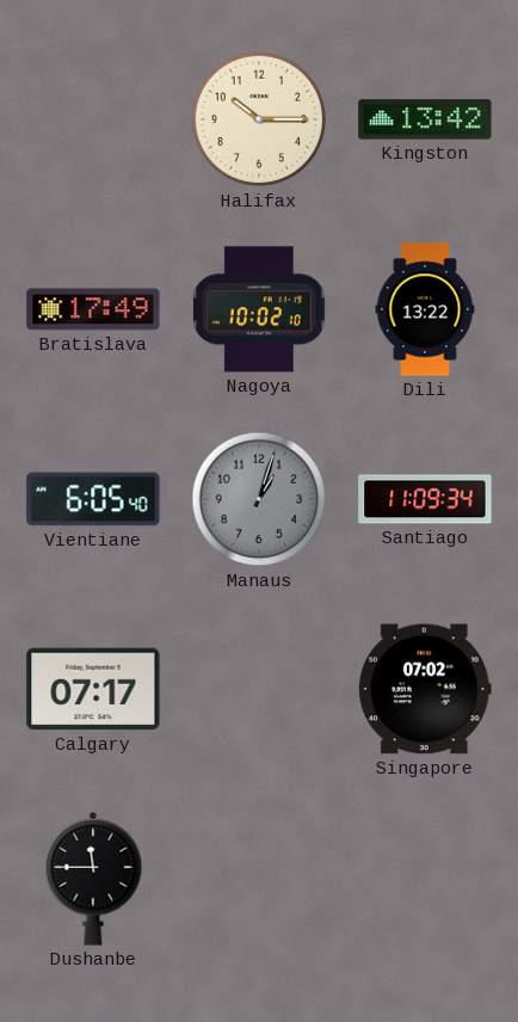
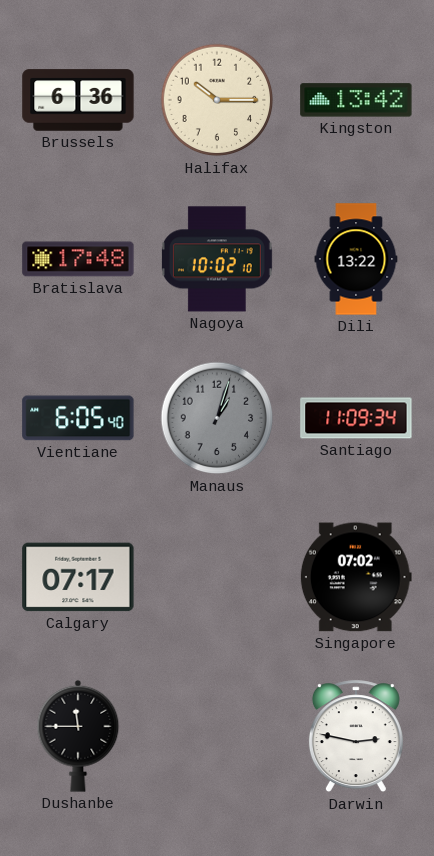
Brussels: none -> 6:36
Bratislava: 17:49 -> 17:48
Darwin: none -> 2:47
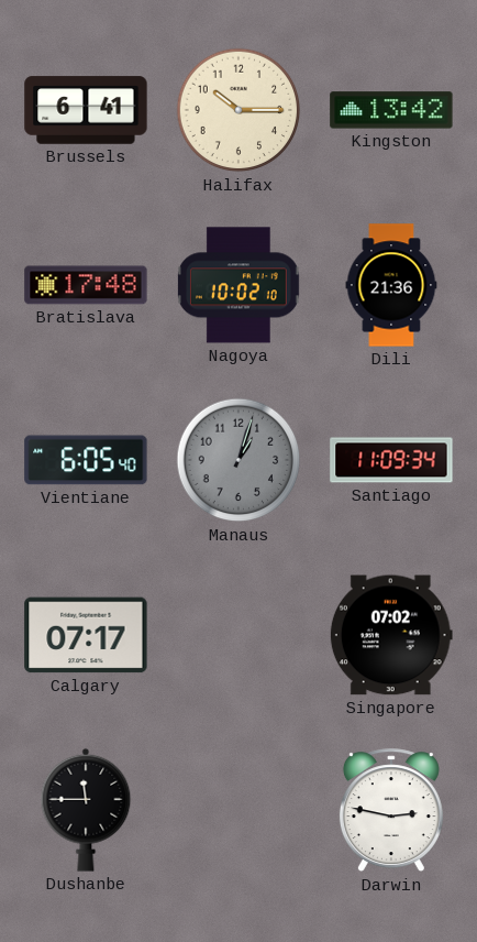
Brussels: 6:36 -> 6:41
Dili: 13:22 -> 21:36
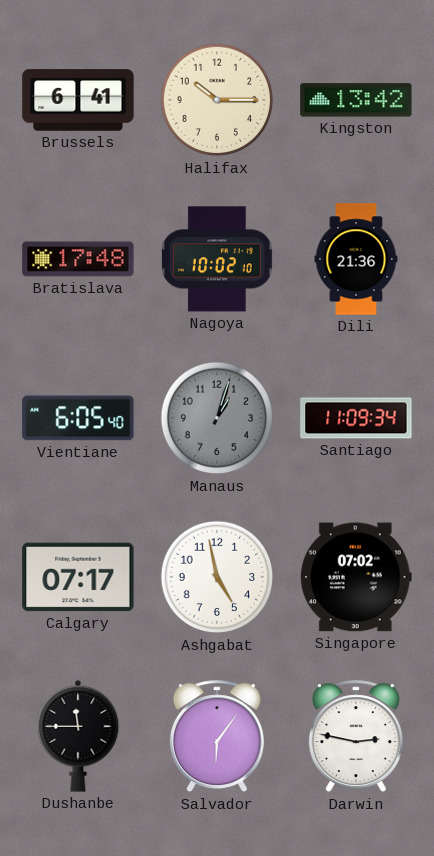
Ashgabat: none -> 4:58
Salvador: none -> 6:06
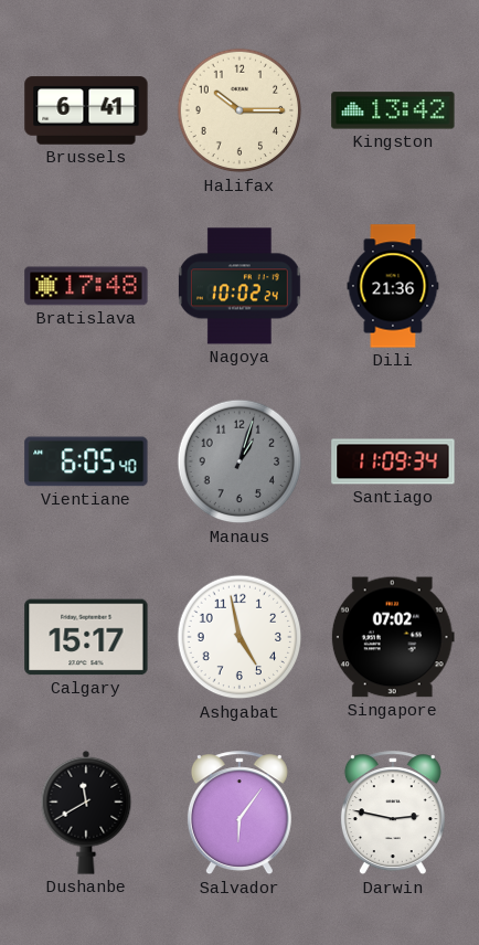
Nagoya: 10:02:10 -> 10:02:24
Calgary: 07:17 -> 15:17
Dushanbe: 11:45 -> 11:40
